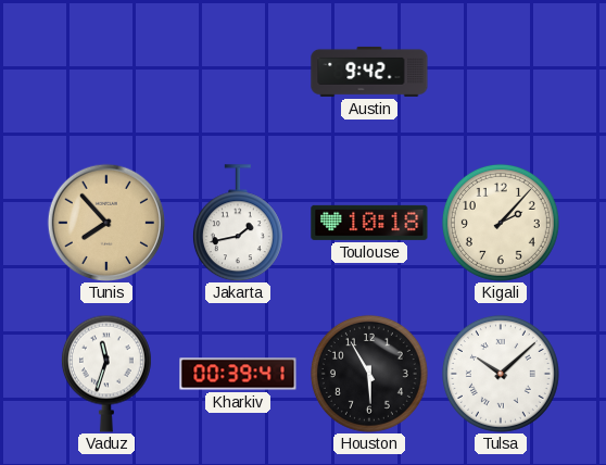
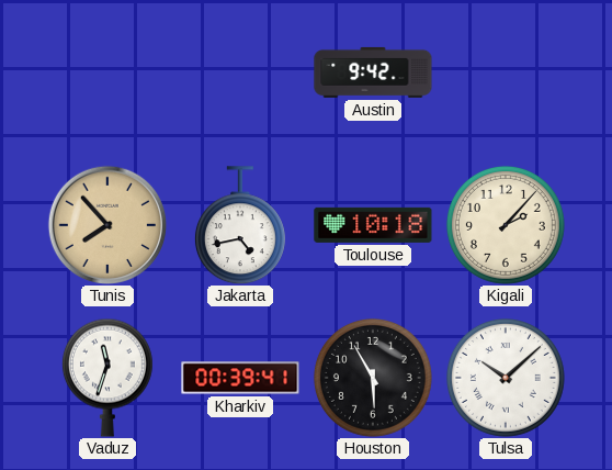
Jakarta: 1:43 -> 4:43
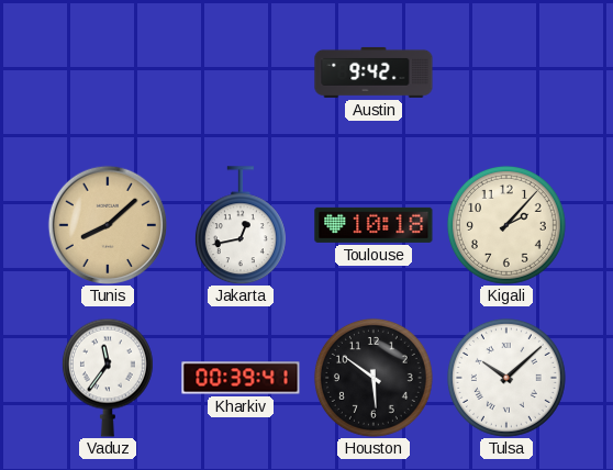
Tunis: 7:53 -> 8:08
Jakarta: 4:43 -> 12:43
Vaduz: 11:33 -> 11:36
Houston: 5:55 -> 5:51
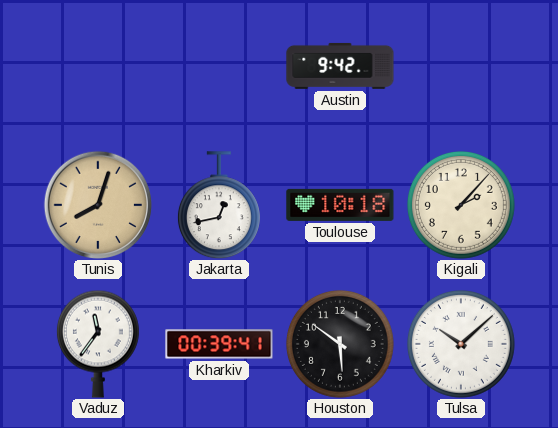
Tunis: 8:08 -> 8:03
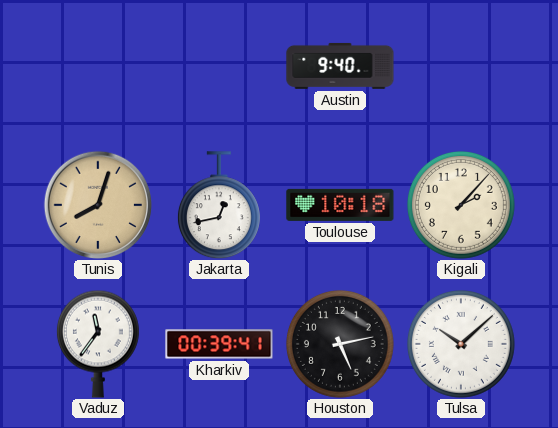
Austin: 9:42 -> 9:40
Houston: 5:51 -> 5:13
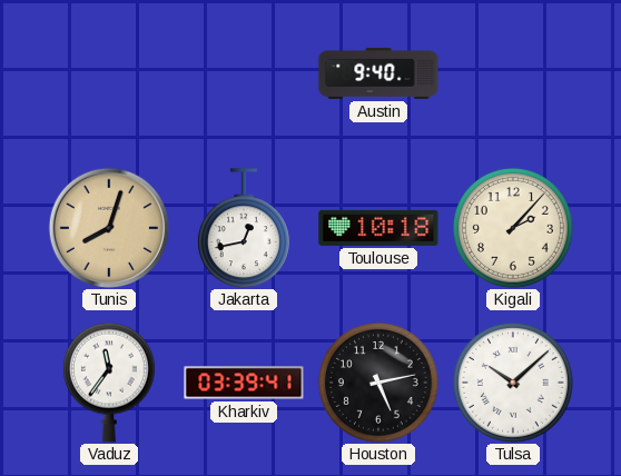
Kharkiv: 00:39 -> 03:39
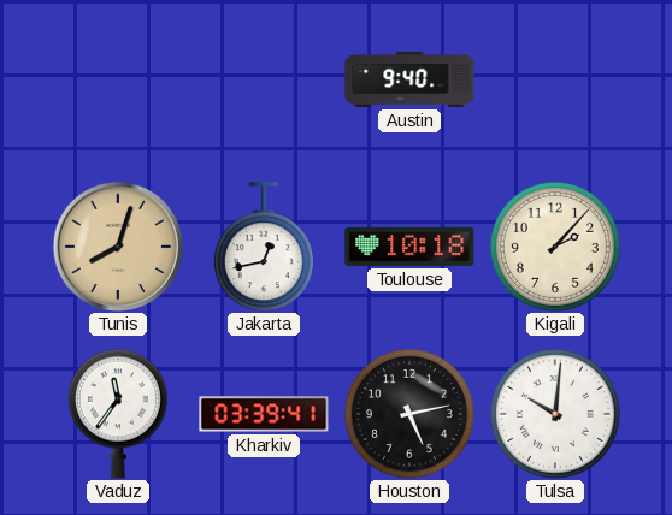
Tulsa: 10:08 -> 10:01
